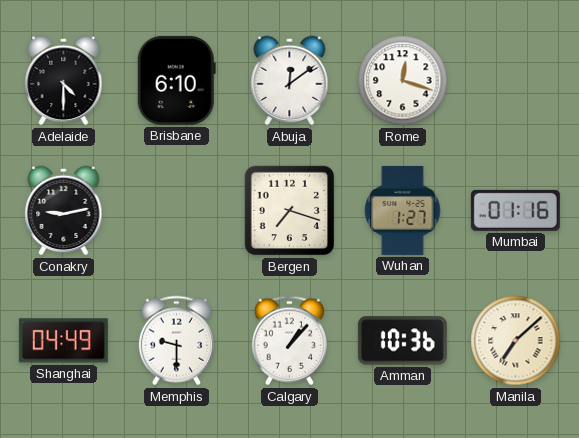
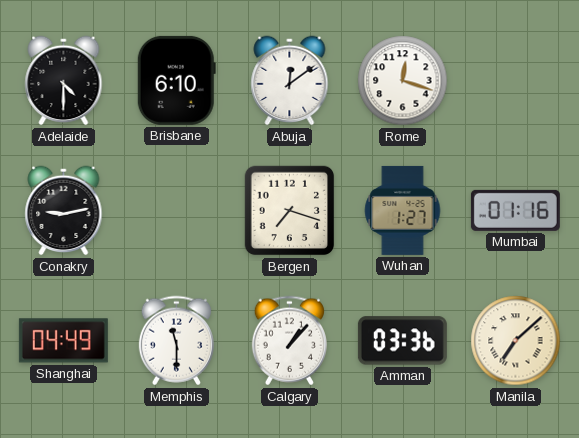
Memphis: 9:30 -> 11:30
Amman: 10:36 -> 03:36
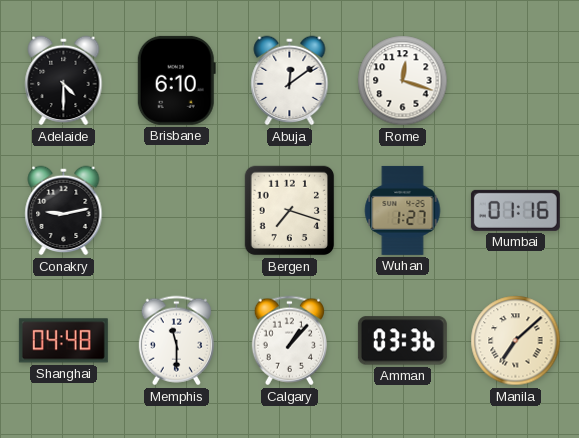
Shanghai: 04:49 -> 04:48
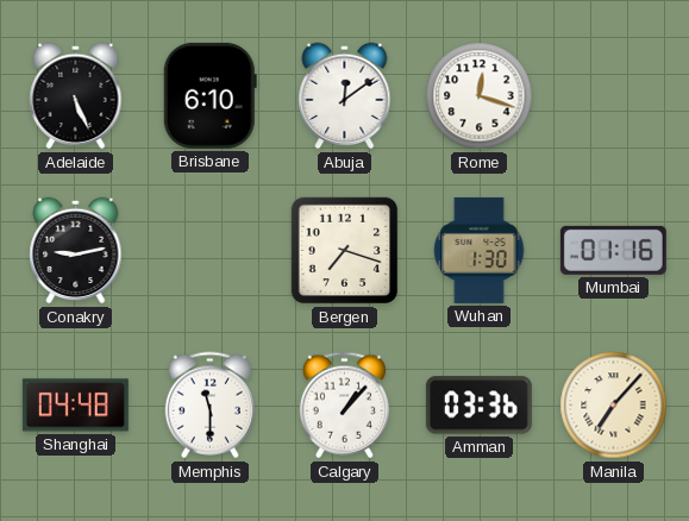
Adelaide: 4:30 -> 5:26
Wuhan: 1:27 -> 1:30
Manila: 7:08 -> 7:07
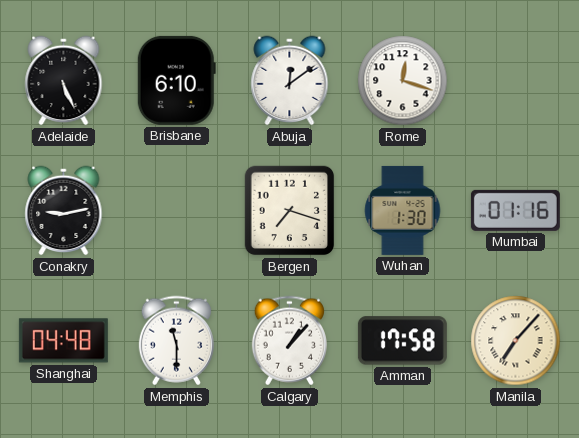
Amman: 03:36 -> 17:58
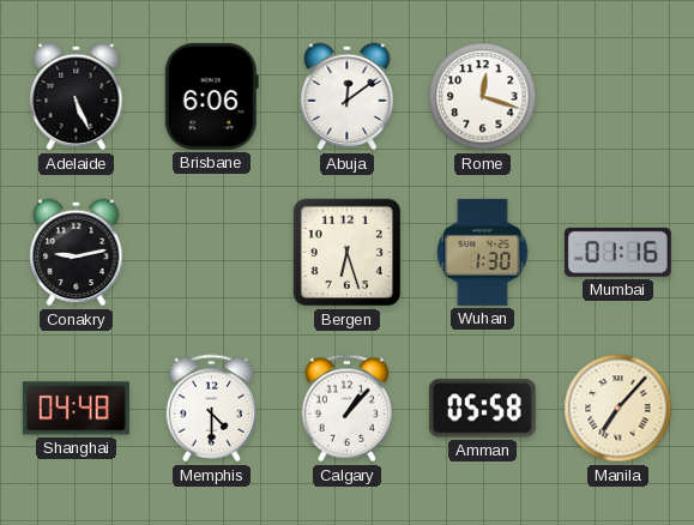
Brisbane: 6:10 -> 6:06
Bergen: 7:18 -> 6:27
Memphis: 11:30 -> 4:30
Amman: 17:58 -> 05:58
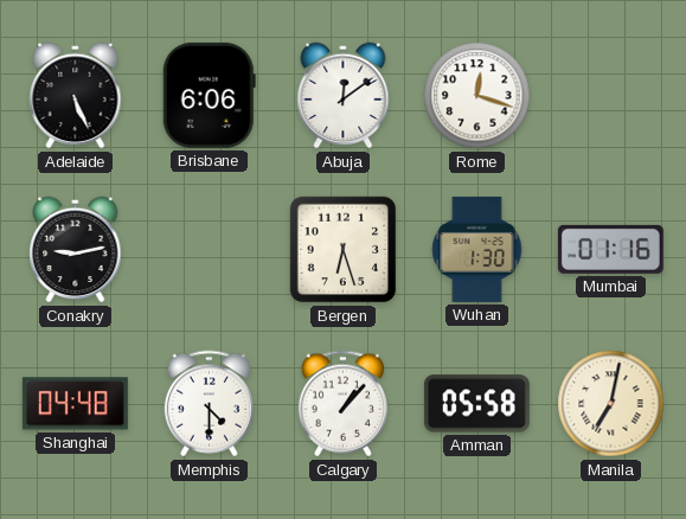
Manila: 7:07 -> 7:02
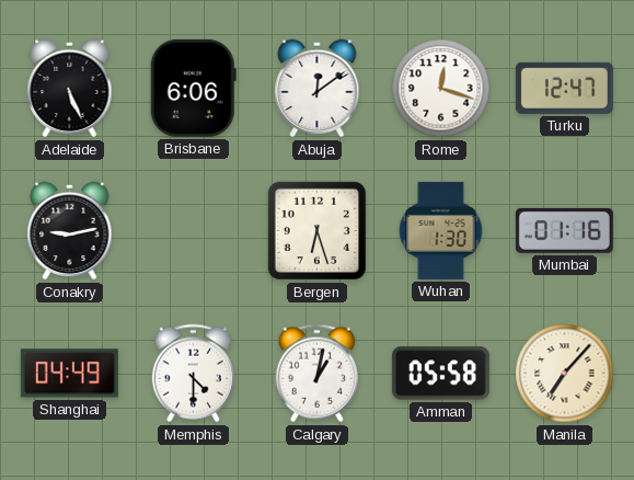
Turku: none -> 12:47
Shanghai: 04:48 -> 04:49
Calgary: 1:07 -> 1:02
Manila: 7:02 -> 7:07
